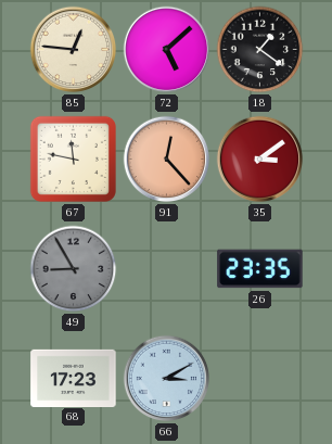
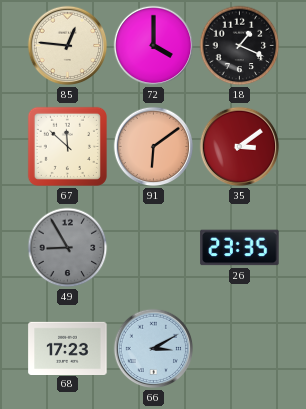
72: 5:08 -> 4:00
18: 1:21 -> 1:19
67: 11:47 -> 11:52
91: 12:23 -> 6:09
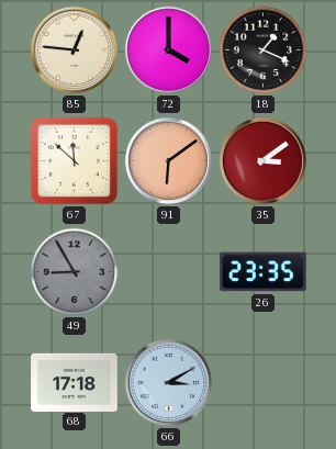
68: 17:23 -> 17:18
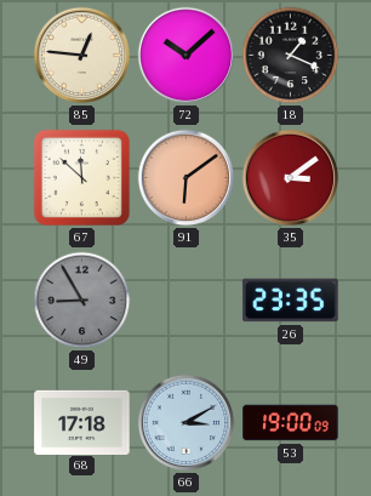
72: 4:00 -> 10:08
53: none -> 19:00
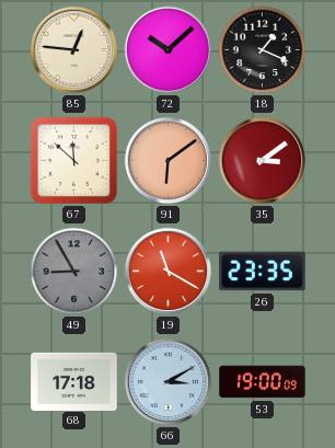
19: none -> 11:20
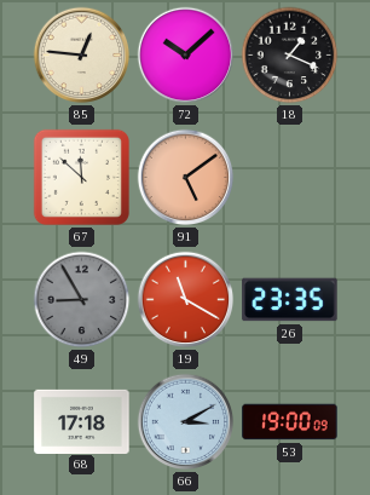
91: 6:09 -> 5:09
35: 3:09 -> none
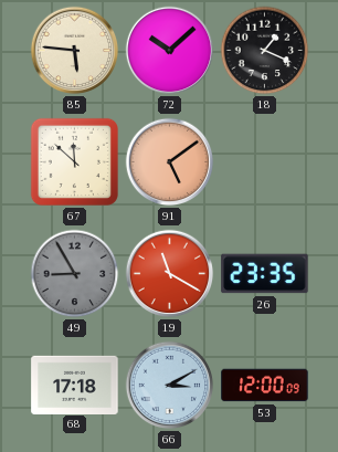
85: 12:46 -> 5:46
53: 19:00 -> 12:00
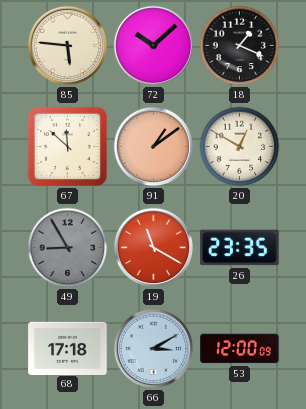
91: 5:09 -> 1:09
20: none -> 12:50
